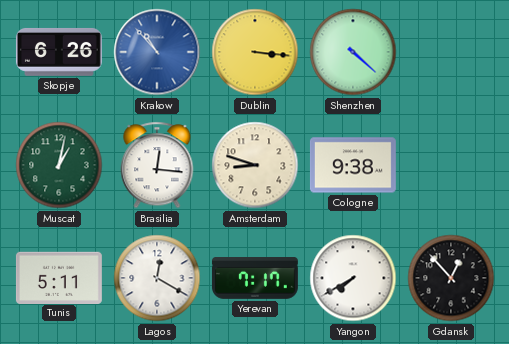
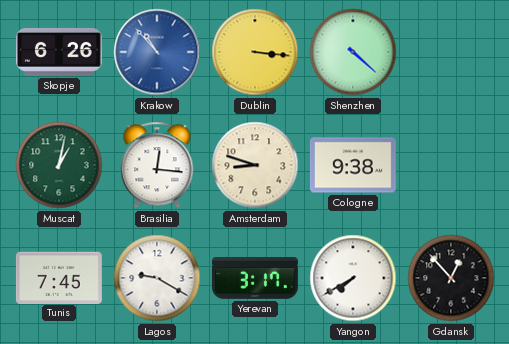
Tunis: 5:11 -> 7:45
Lagos: 12:20 -> 9:20
Yerevan: 7:17 -> 3:17
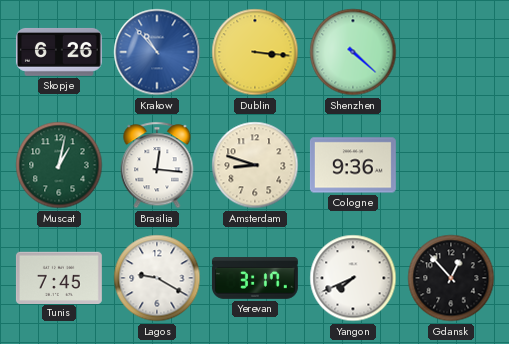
Cologne: 9:38 -> 9:36
Yangon: 7:40 -> 7:41
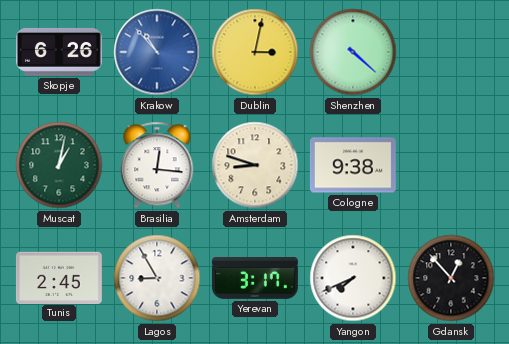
Dublin: 3:16 -> 3:02
Cologne: 9:36 -> 9:38
Tunis: 7:45 -> 2:45
Lagos: 9:20 -> 8:55
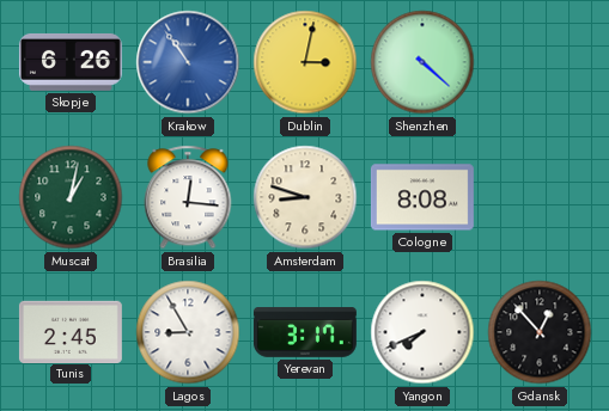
Krakow: 10:53 -> 10:54
Cologne: 9:38 -> 8:08
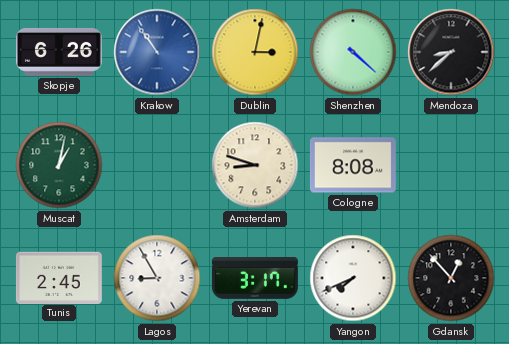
Mendoza: none -> 8:38
Brasilia: 12:16 -> none
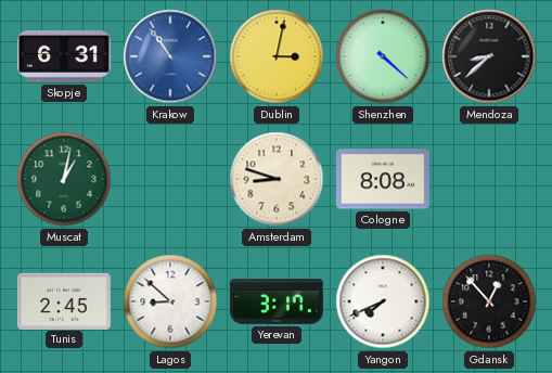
Skopje: 6:26 -> 6:31
Lagos: 8:55 -> 8:52
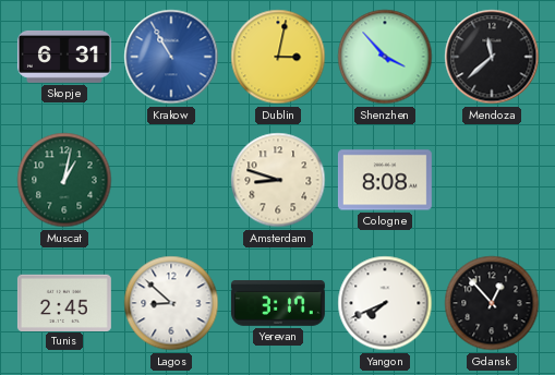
Krakow: 10:54 -> 10:55
Shenzhen: 4:22 -> 3:53
Mendoza: 8:38 -> 11:38
